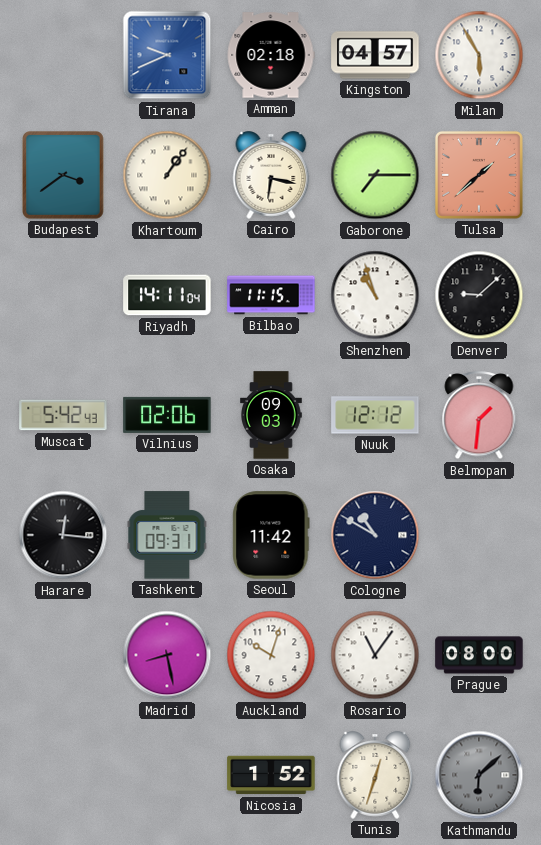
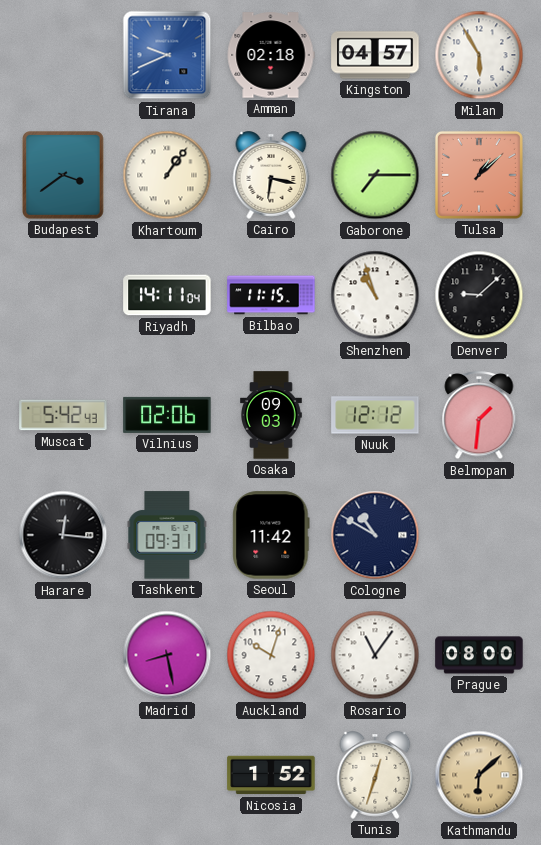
Tulsa: 1:38 -> 1:08
Kathmandu dial: grey -> champagne
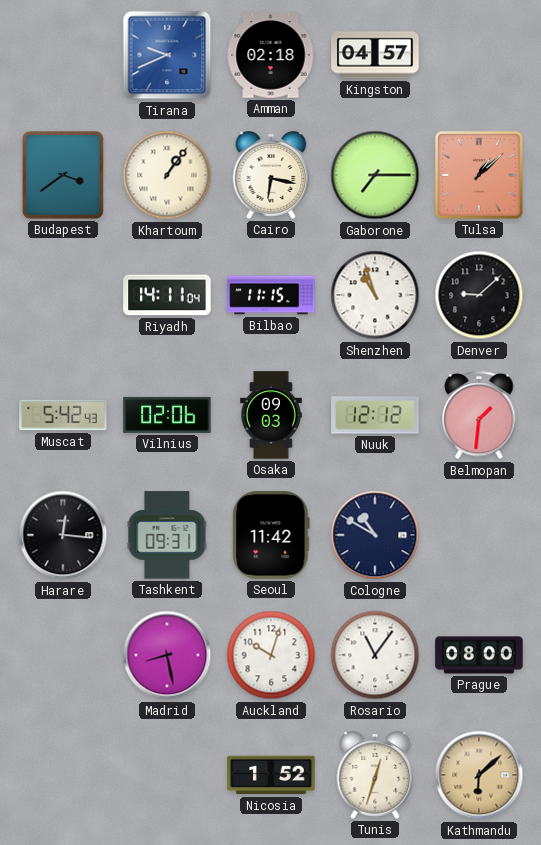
Milan: 5:55 -> none
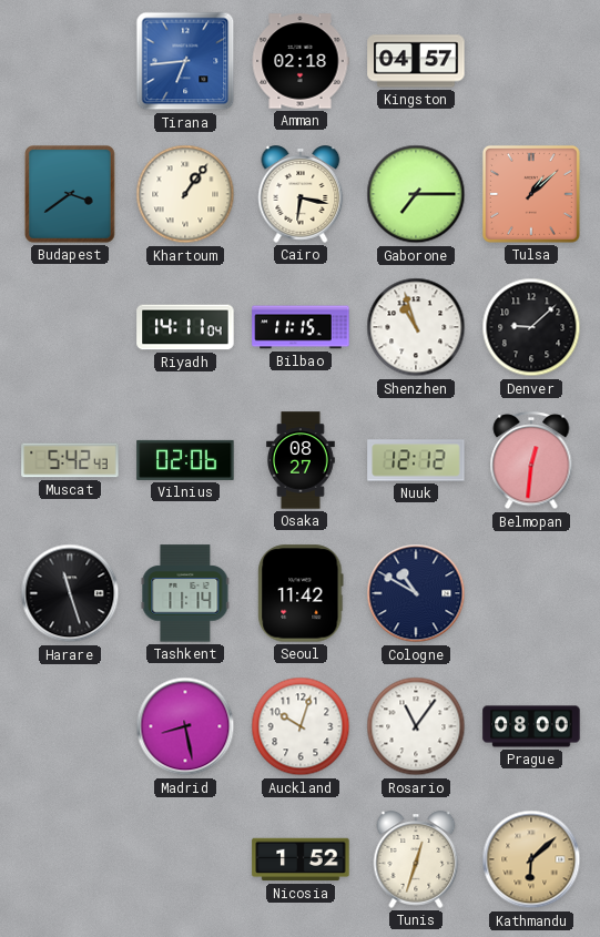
Tirana: 9:41 -> 6:44
Osaka: 09:03 -> 08:27
Belmopan: 1:31 -> 12:31
Harare: 12:16 -> 11:27
Tashkent: 09:31 -> 11:14
